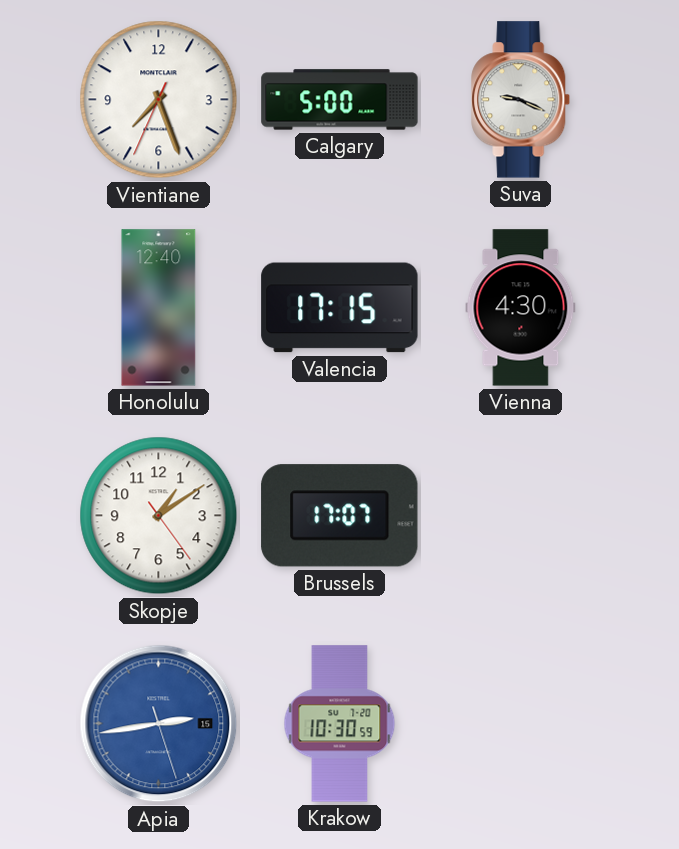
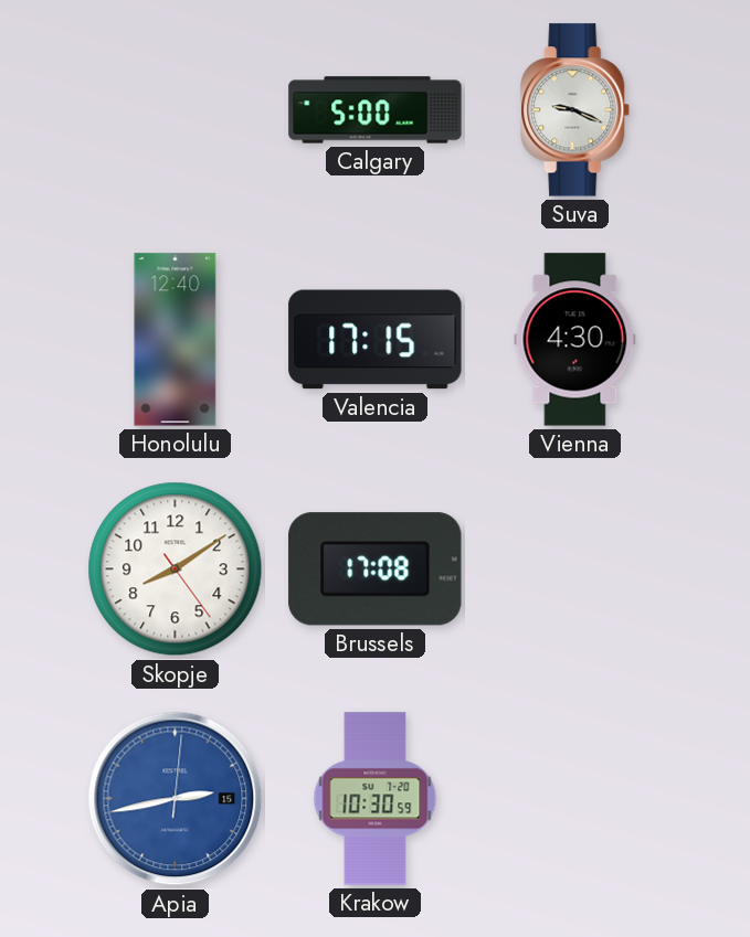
Vientiane: 7:26 -> none
Skopje: 1:09 -> 8:09
Brussels: 17:07 -> 17:08
Apia: 2:43:27 -> 2:43:01
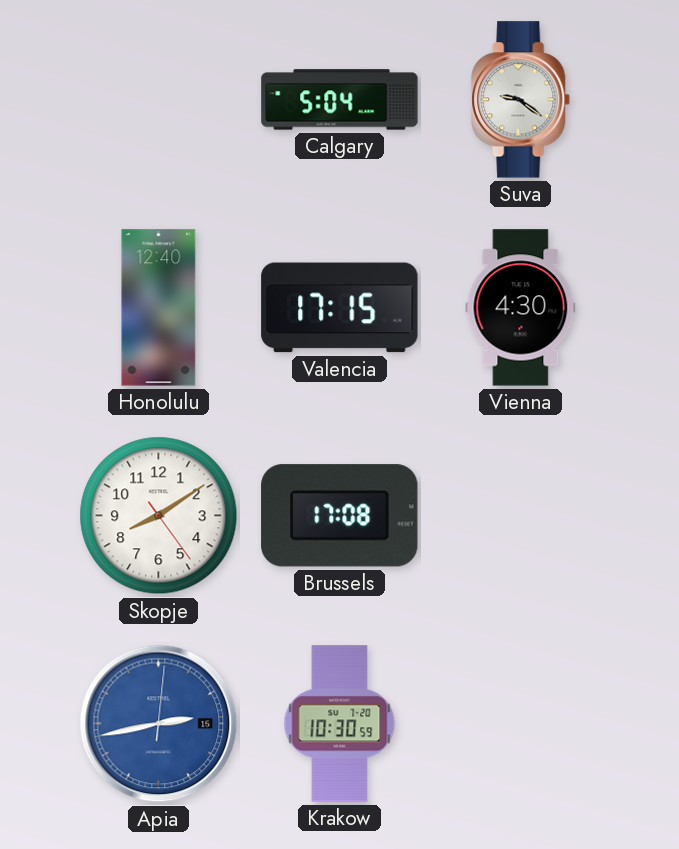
Calgary: 5:00 -> 5:04
Suva: 9:19 -> 9:21
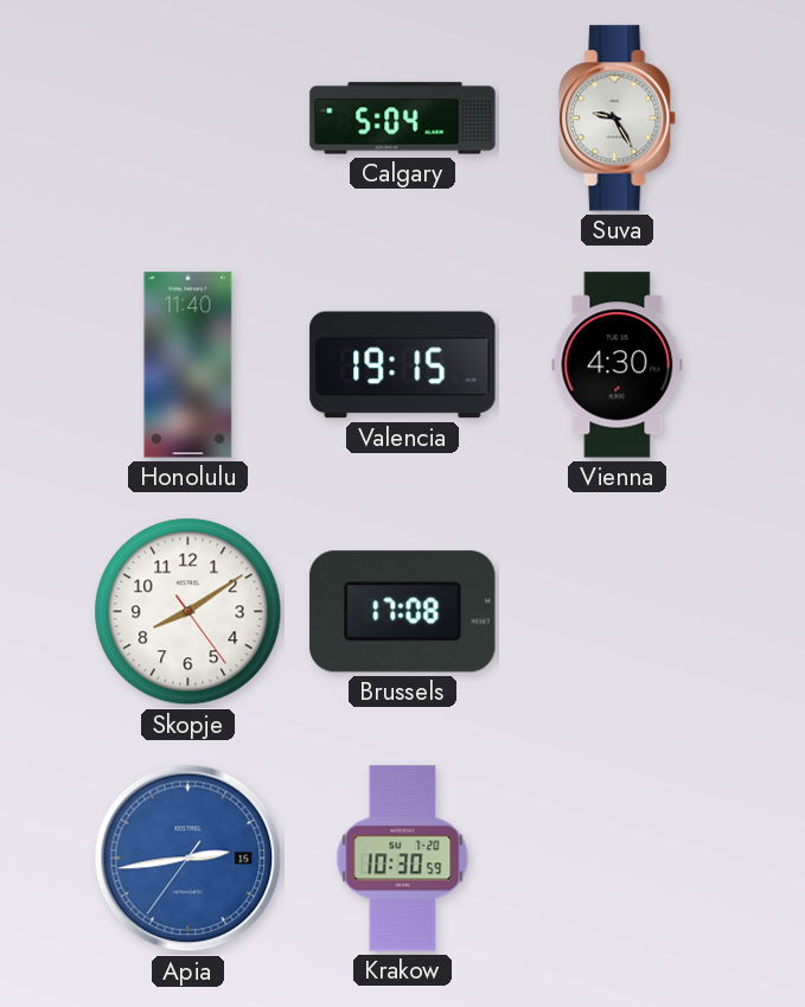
Suva: 9:21 -> 9:25
Honolulu: 12:40 -> 11:40
Valencia: 17:15 -> 19:15
Apia: 2:43:01 -> 2:43:36
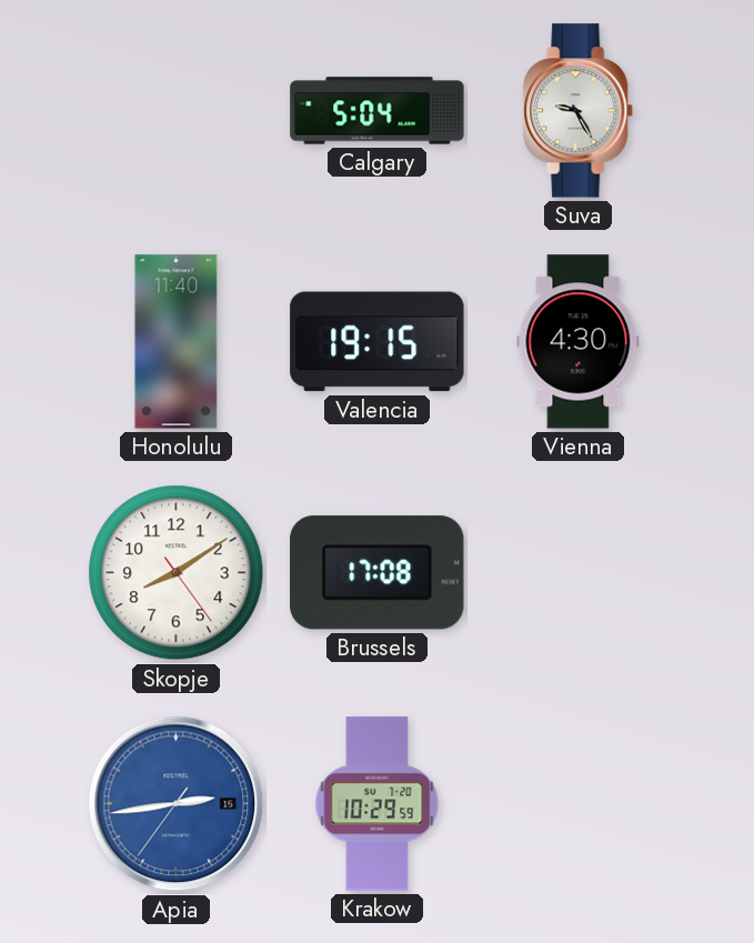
Krakow: 10:30 -> 10:29
